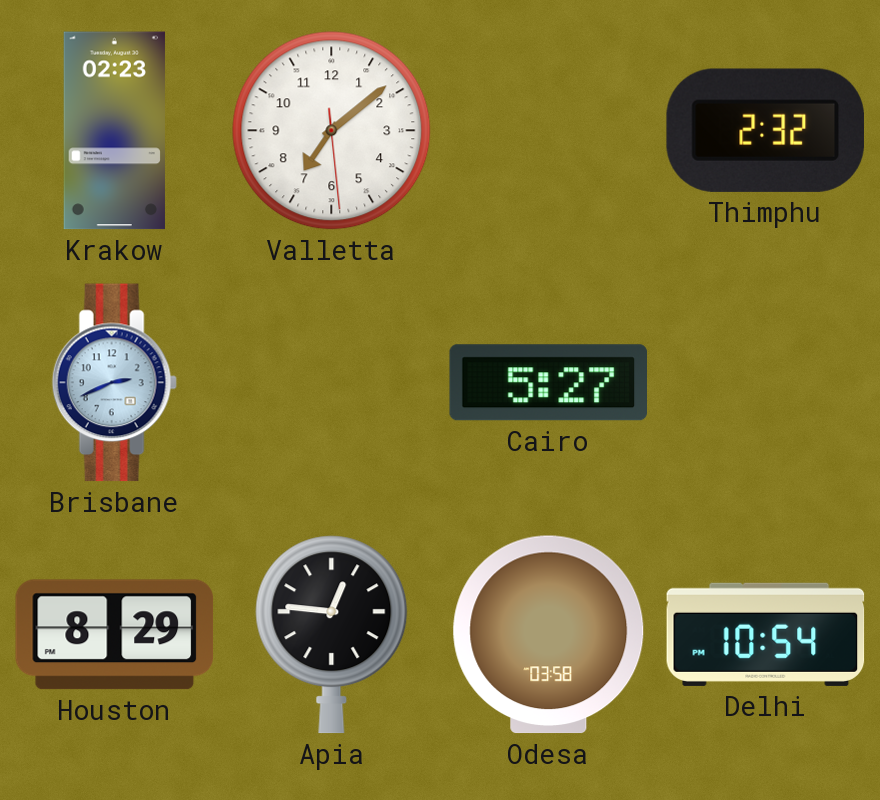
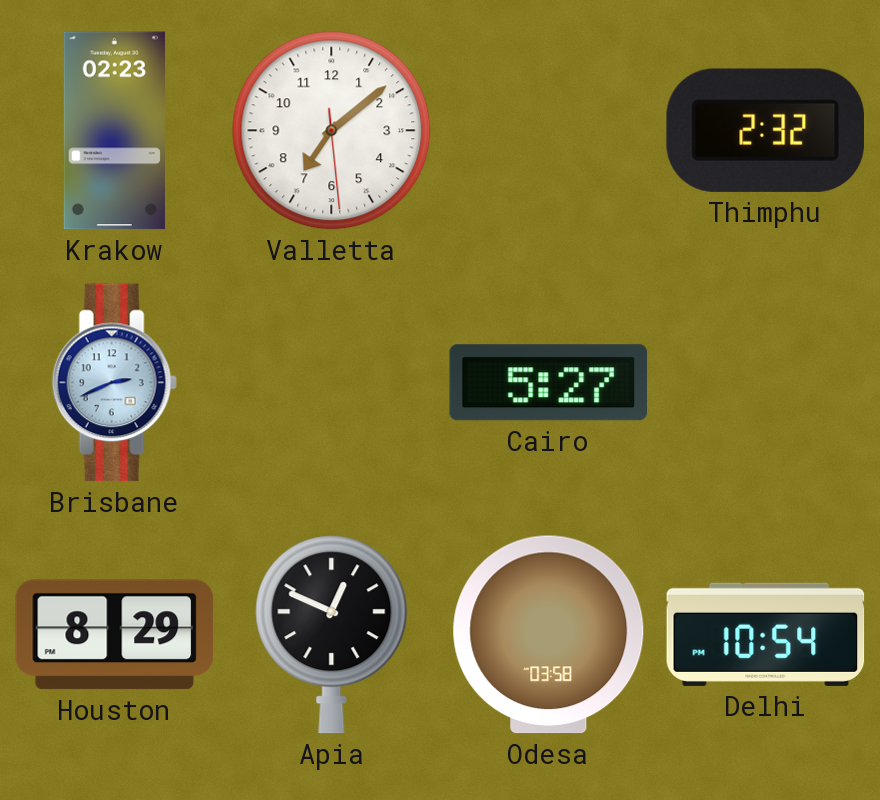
Apia: 12:46 -> 12:49
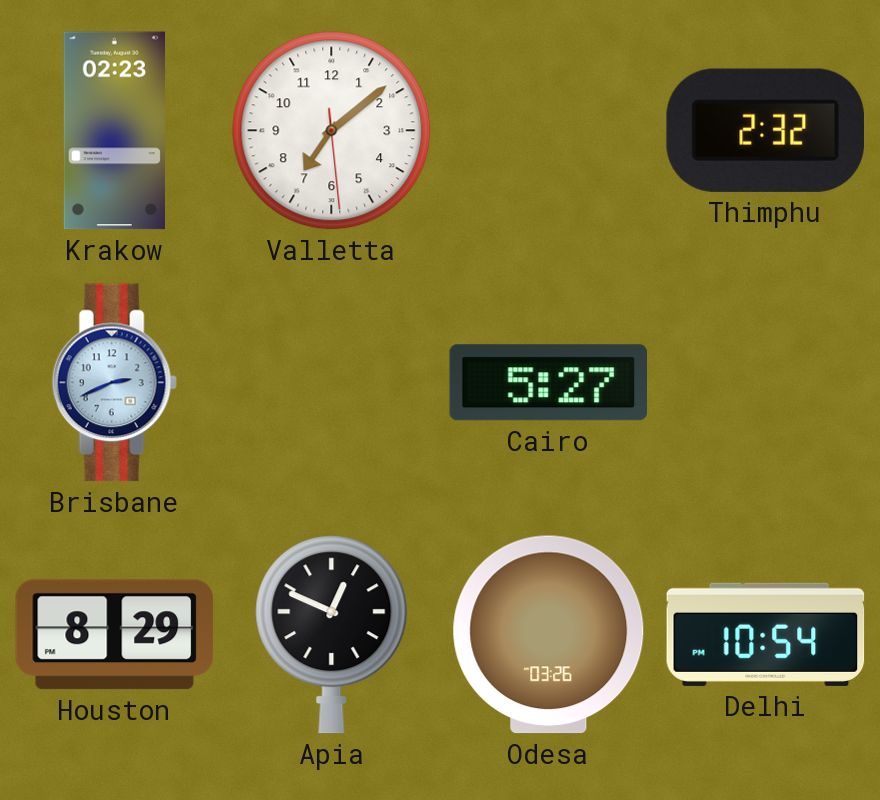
Odesa: 03:58 -> 03:26
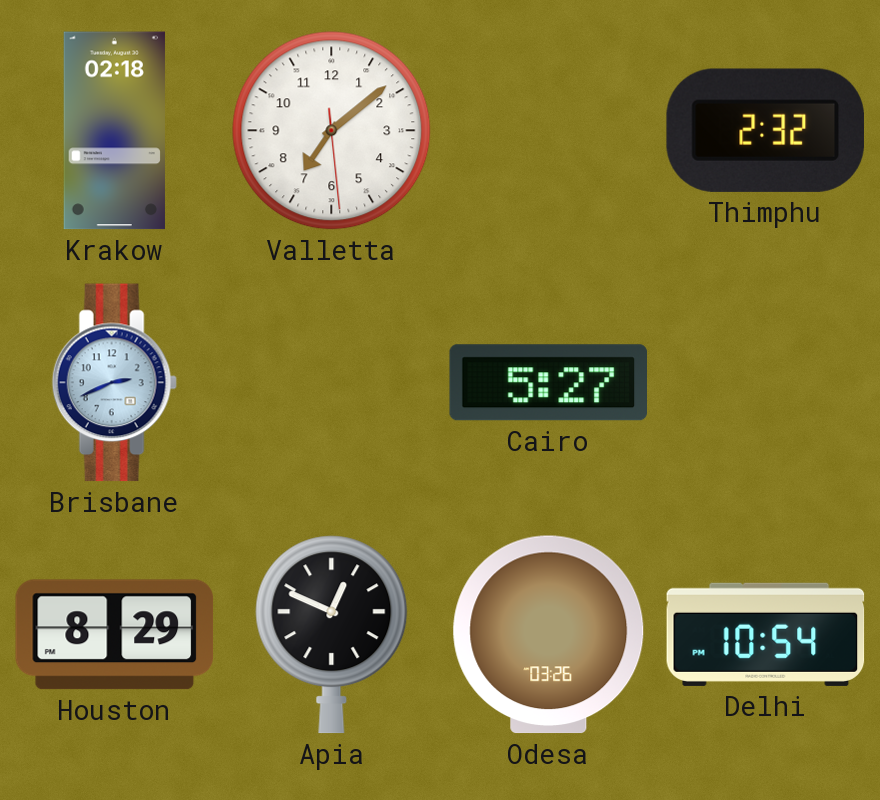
Krakow: 02:23 -> 02:18
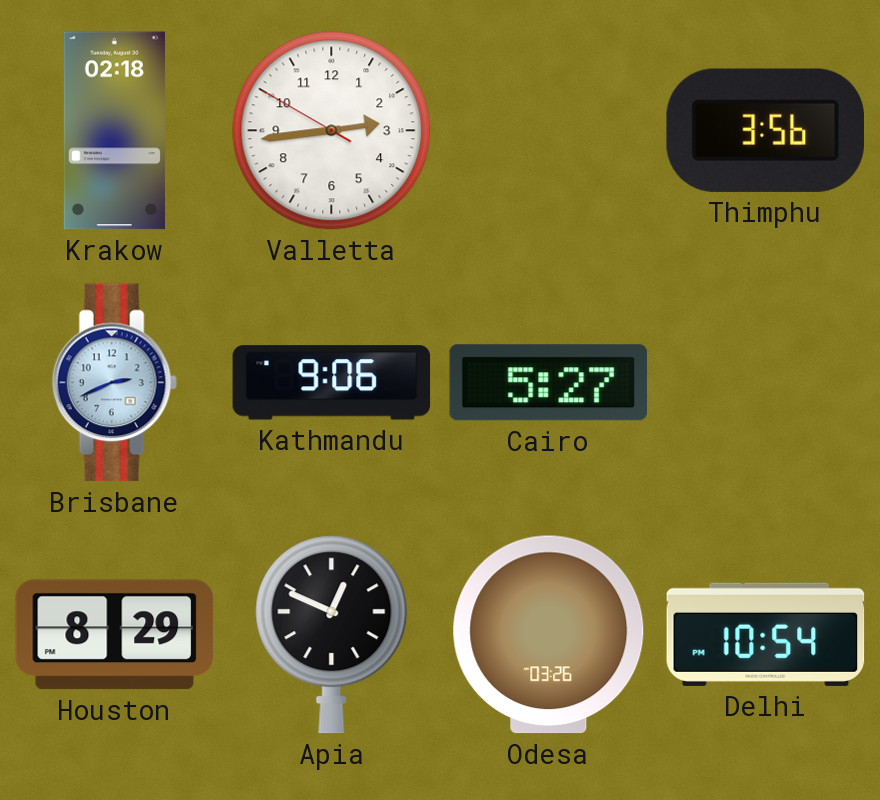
Valletta: 7:08 -> 2:43
Thimphu: 2:32 -> 3:56
Kathmandu: none -> 9:06
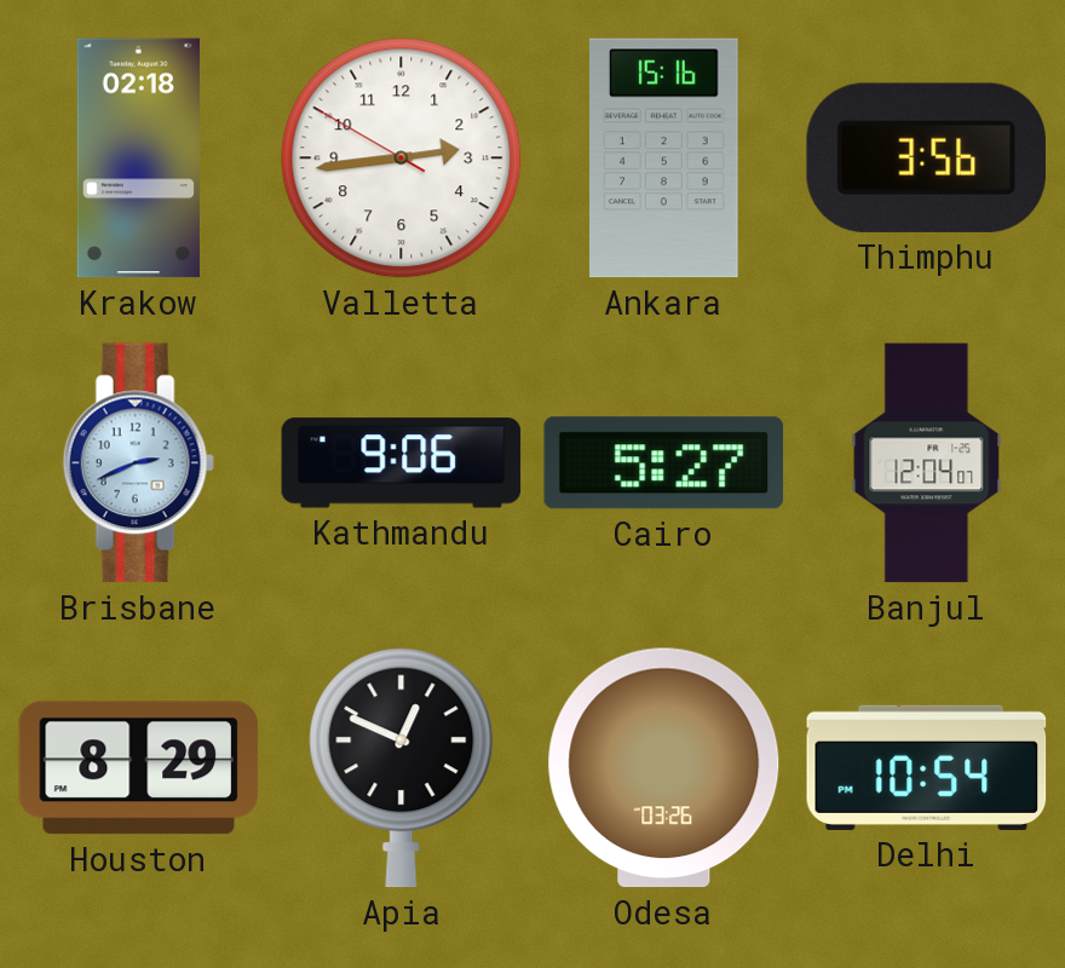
Ankara: none -> 15:16
Banjul: none -> 12:04
